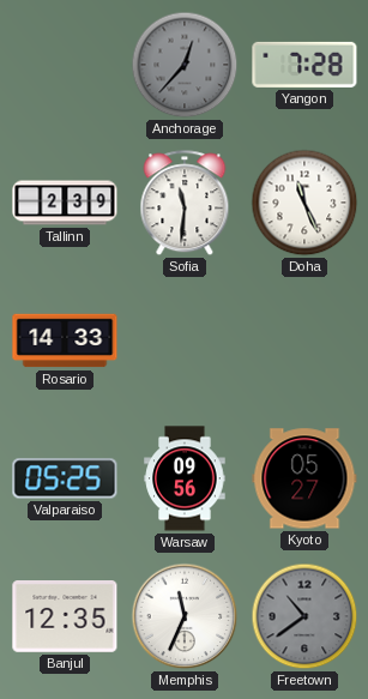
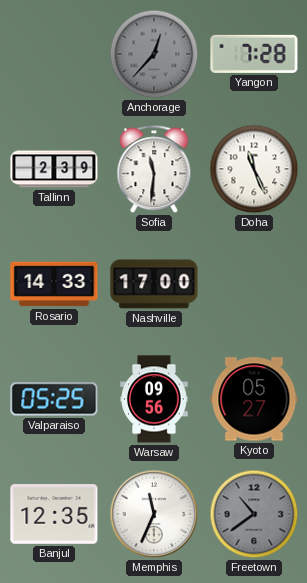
Nashville: none -> 17:00
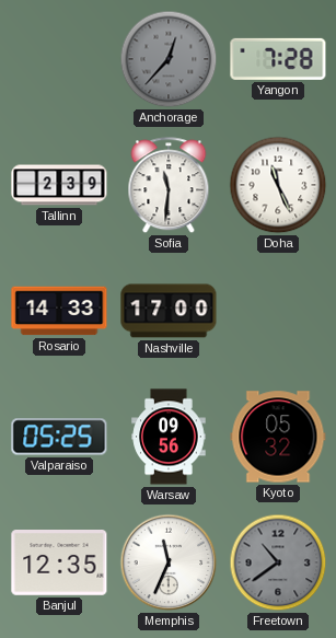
Kyoto: 05:27 -> 05:32
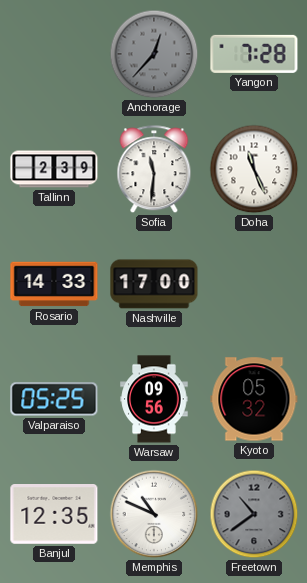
Memphis: 11:34 -> 10:49
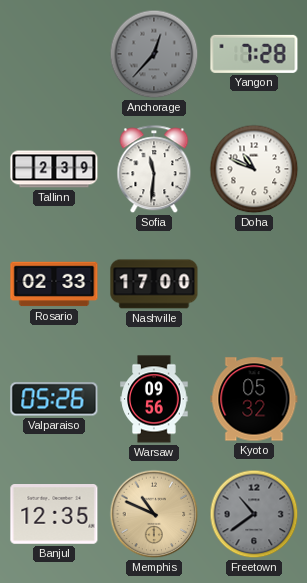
Doha: 11:26 -> 10:49
Rosario: 14:33 -> 02:33
Valparaiso: 05:25 -> 05:26
Memphis dial: white -> champagne
